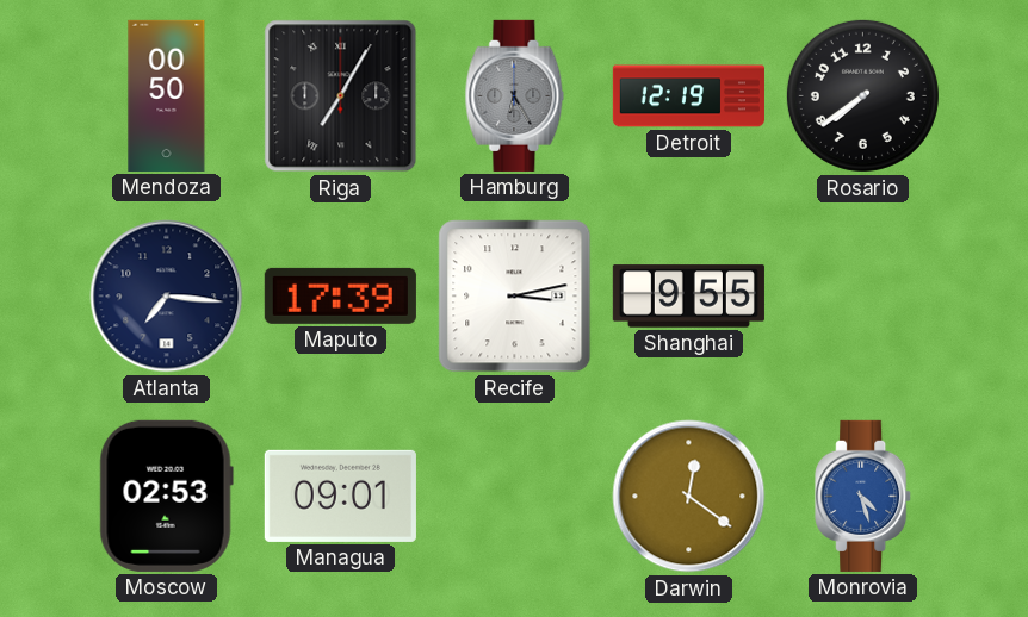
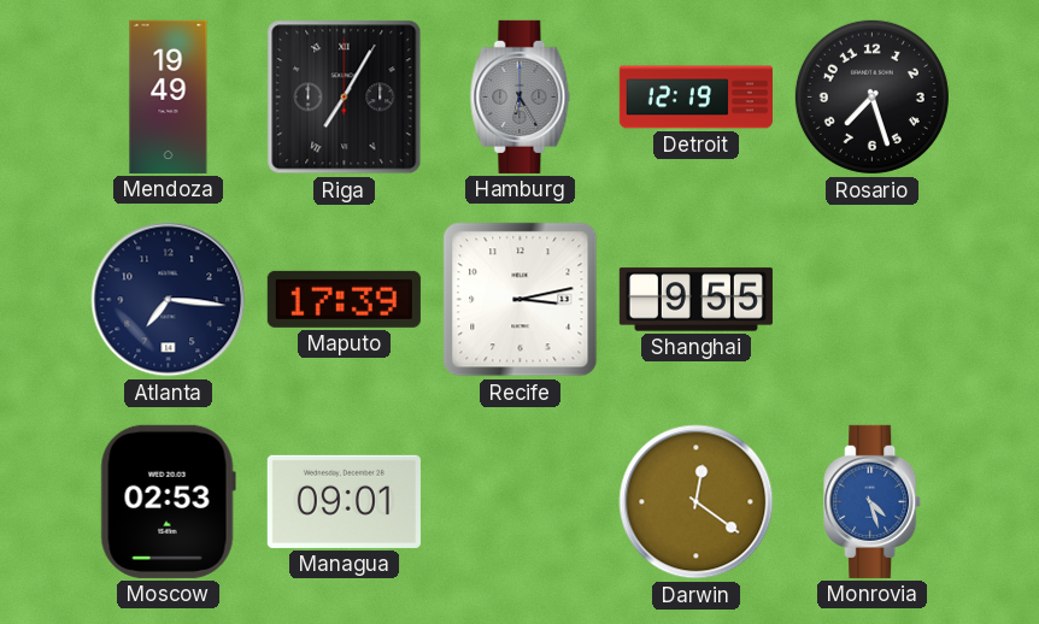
Mendoza: 00:50 -> 19:49
Rosario: 7:39 -> 7:27
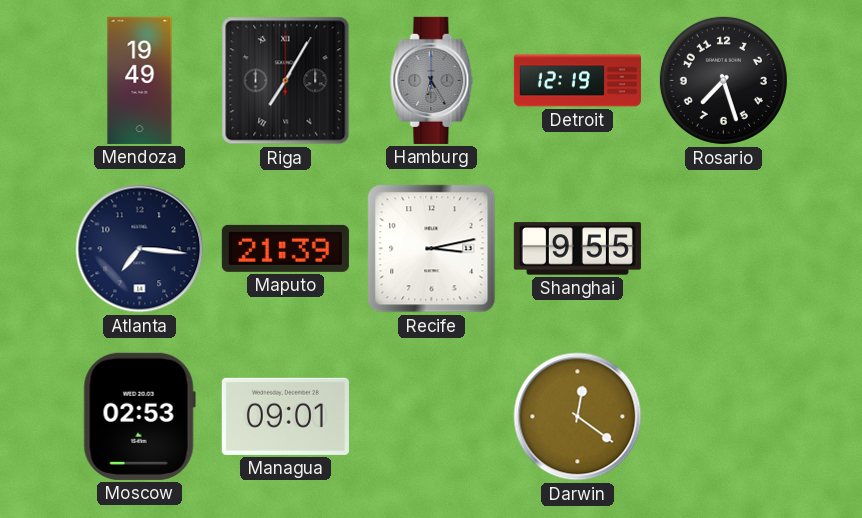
Maputo: 17:39 -> 21:39
Monrovia: 4:27 -> none
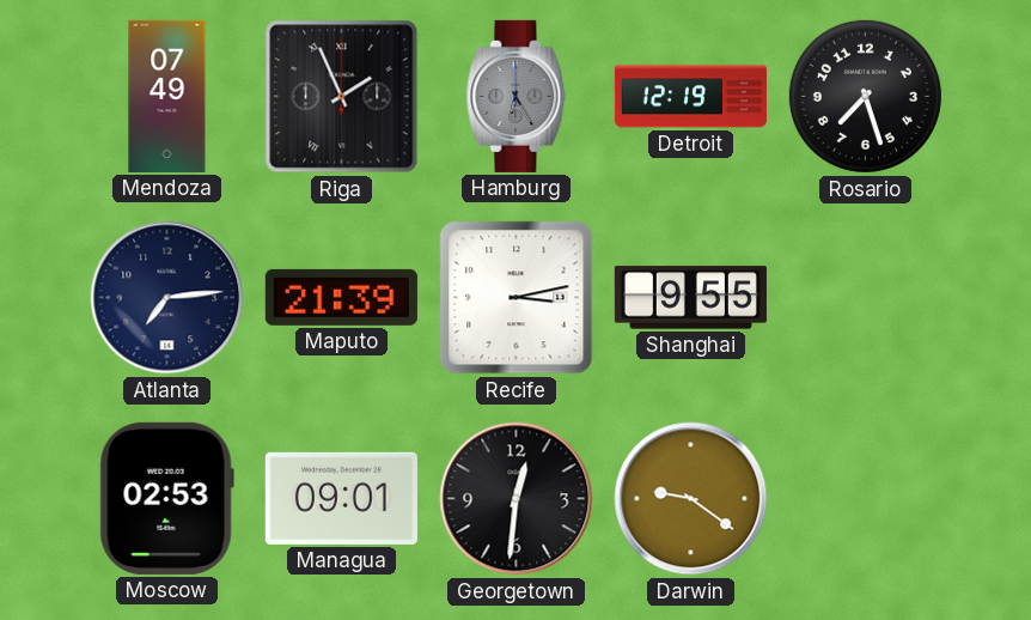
Mendoza: 19:49 -> 07:49
Riga: 7:05 -> 1:56
Atlanta: 7:16 -> 7:14
Georgetown: none -> 12:31
Darwin: 12:21 -> 9:21
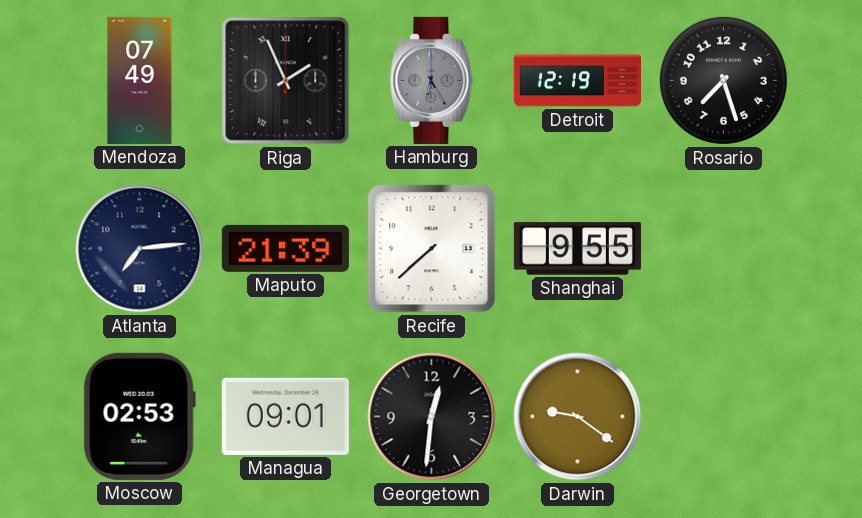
Recife: 3:13 -> 7:38
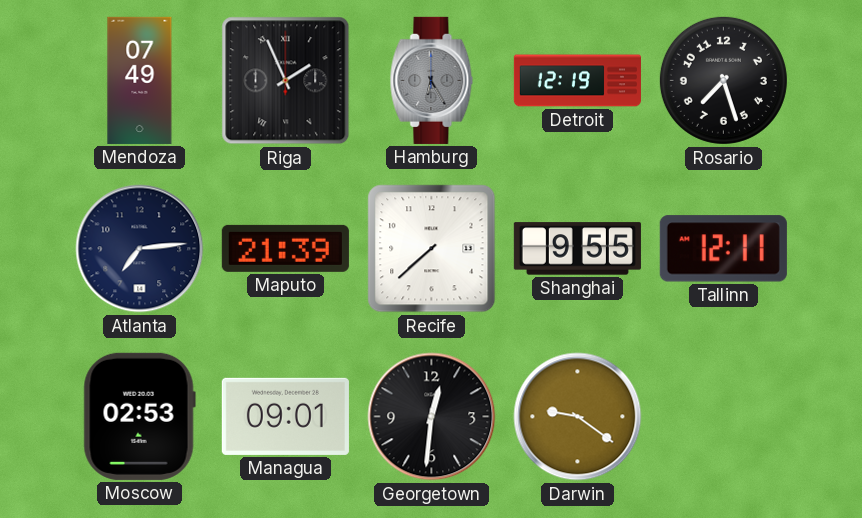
Tallinn: none -> 12:11
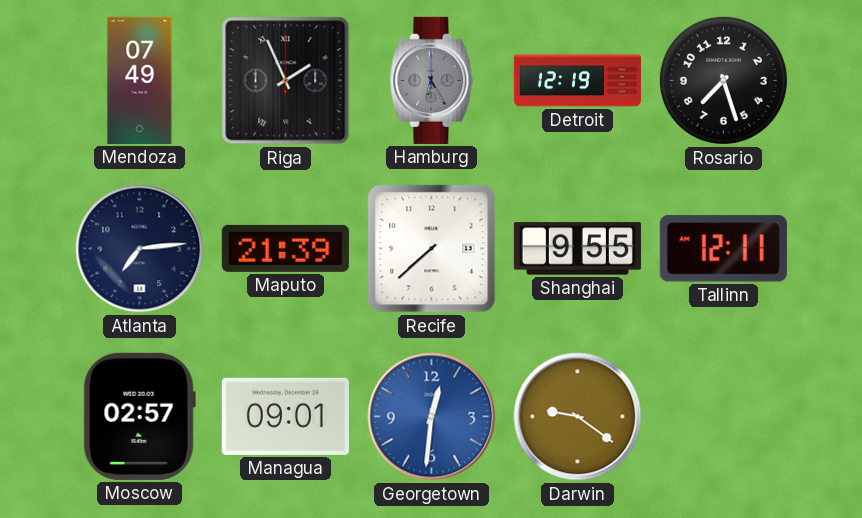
Moscow: 02:53 -> 02:57
Georgetown dial: black -> blue
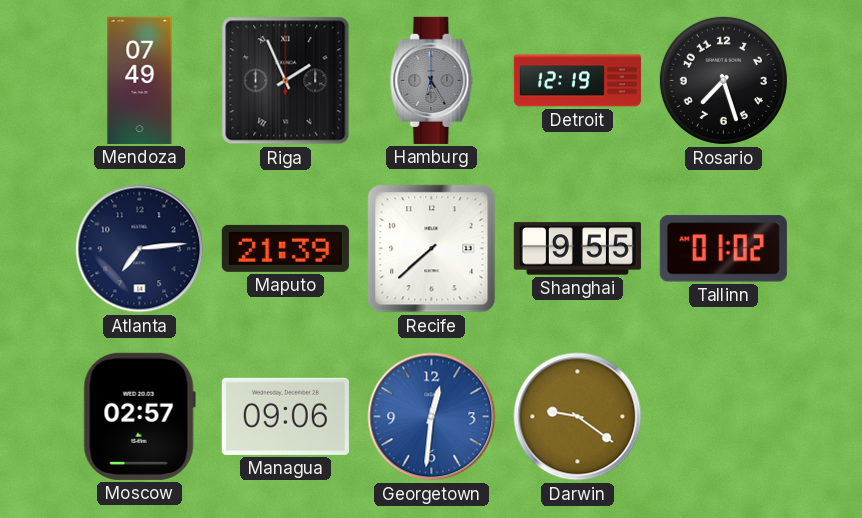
Tallinn: 12:11 -> 01:02
Managua: 09:01 -> 09:06
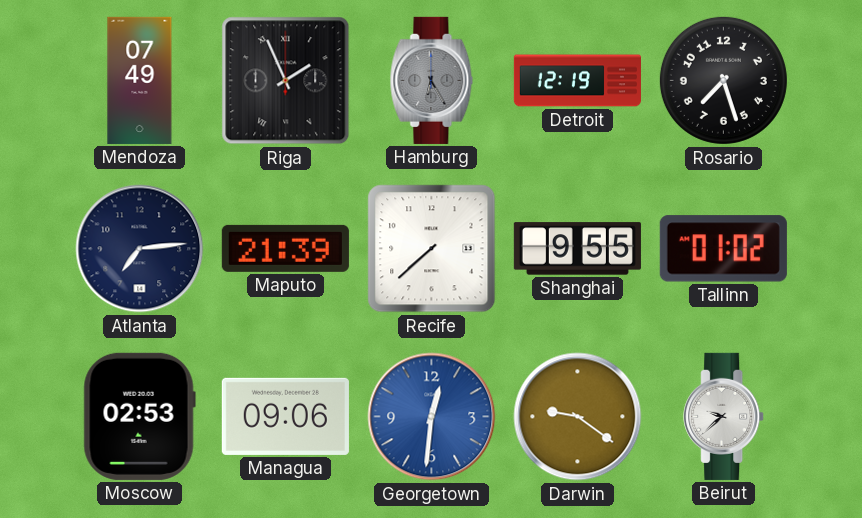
Moscow: 02:57 -> 02:53
Beirut: none -> 9:38
